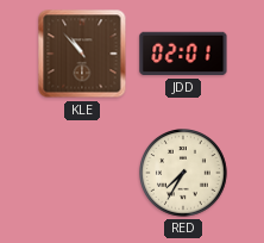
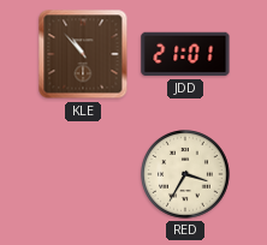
JDD: 02:01 -> 21:01
RED: 7:35 -> 3:35
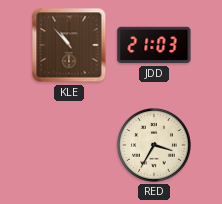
JDD: 21:01 -> 21:03
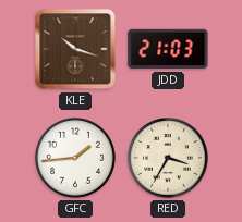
KLE: 10:53 -> 10:18
GFC: none -> 1:44
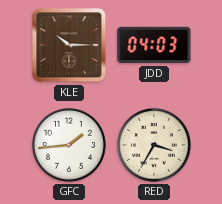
KLE: 10:18 -> 10:15
JDD: 21:03 -> 04:03
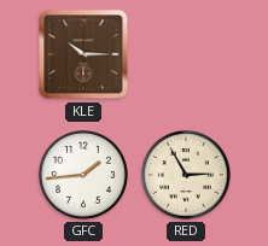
JDD: 04:03 -> none
RED: 3:35 -> 2:55
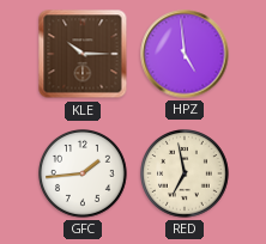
HPZ: none -> 4:59
RED: 2:55 -> 6:58
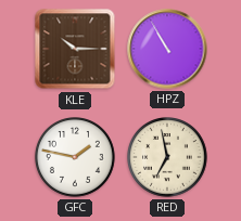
HPZ: 4:59 -> 10:55
GFC: 1:44 -> 1:47
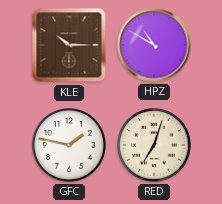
HPZ: 10:55 -> 10:50
RED: 6:58 -> 7:03
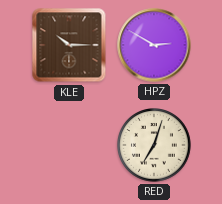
HPZ: 10:50 -> 2:50
GFC: 1:47 -> none
